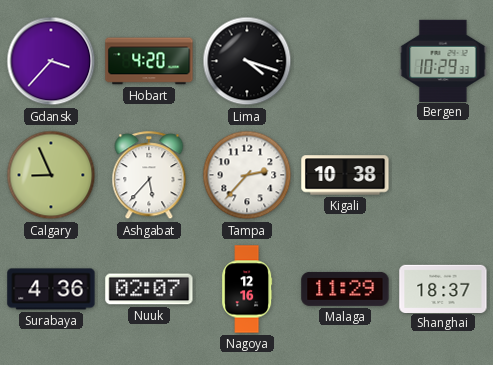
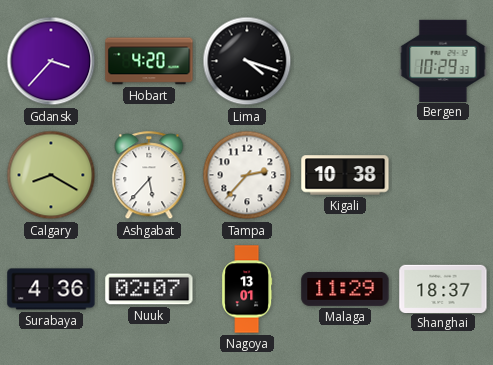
Calgary: 8:56 -> 8:20
Nagoya: 12:16 -> 13:01
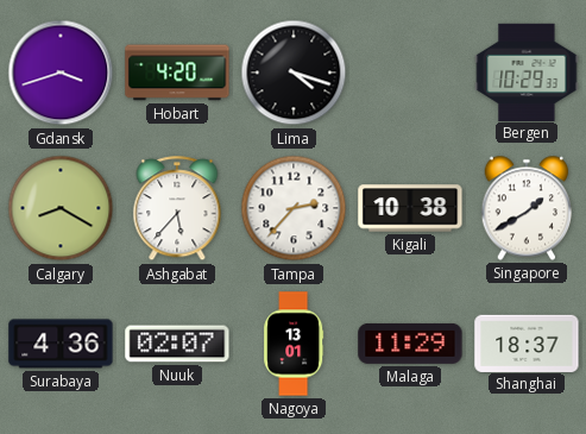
Gdansk: 3:37 -> 3:42
Singapore: none -> 1:40
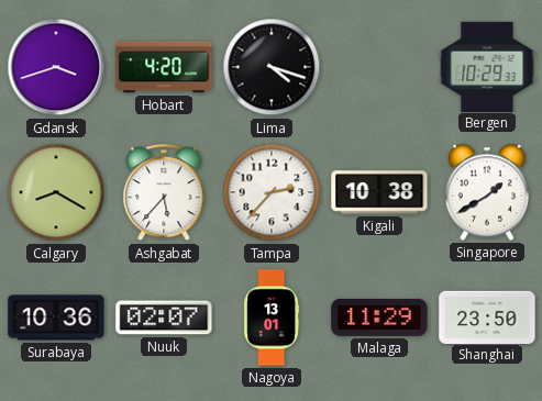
Surabaya: 4:36 -> 10:36
Shanghai: 18:37 -> 23:50
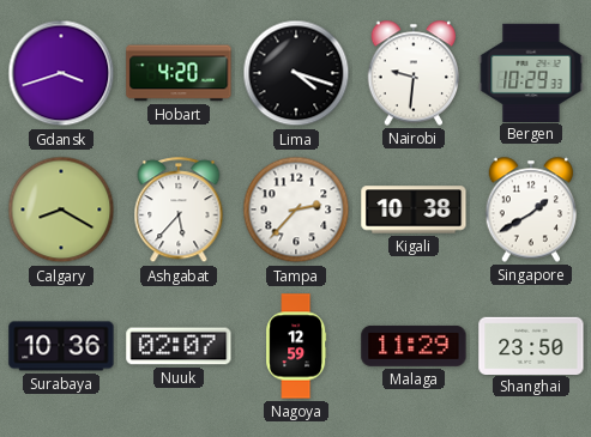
Nairobi: none -> 9:31
Nagoya: 13:01 -> 12:59
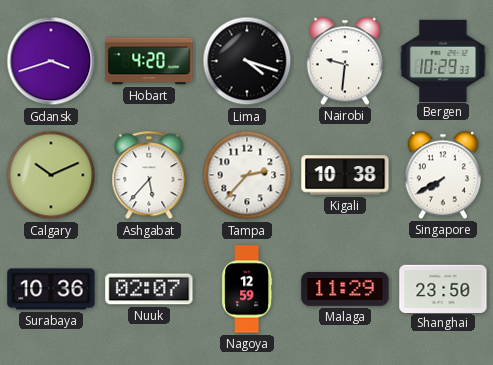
Calgary: 8:20 -> 10:11
Singapore: 1:40 -> 7:40
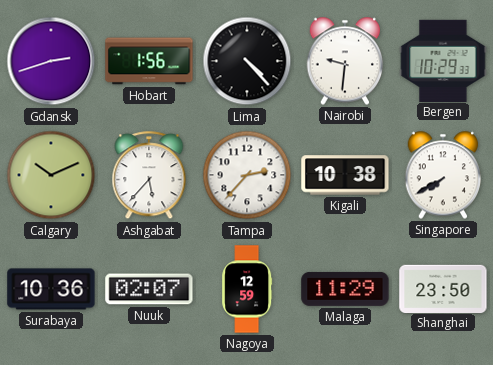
Gdansk: 3:42 -> 2:42
Hobart: 4:20 -> 1:56
Lima: 4:18 -> 4:23
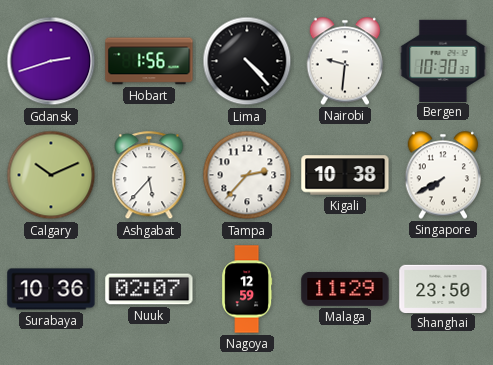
Bergen: 10:29 -> 10:30
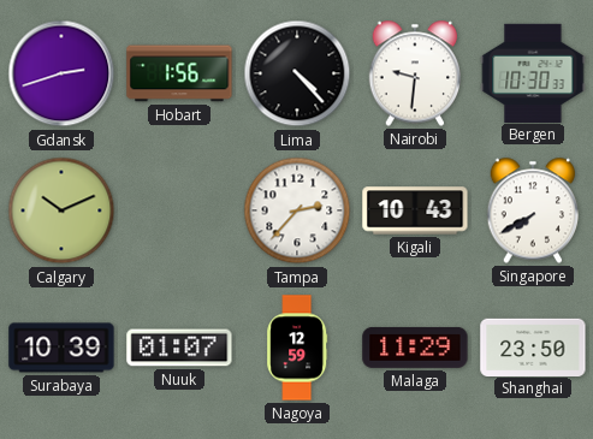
Ashgabat: 5:37 -> none
Kigali: 10:38 -> 10:43
Surabaya: 10:36 -> 10:39
Nuuk: 02:07 -> 01:07
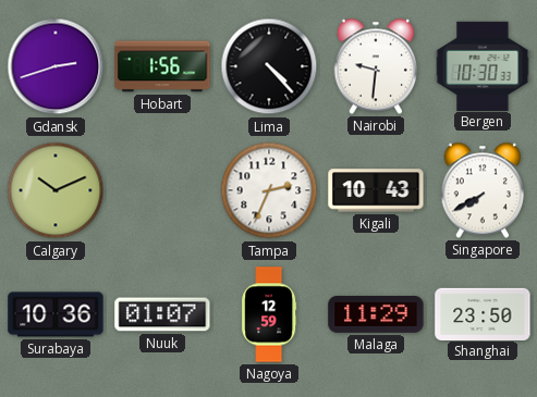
Tampa: 2:37 -> 2:34
Surabaya: 10:39 -> 10:36
